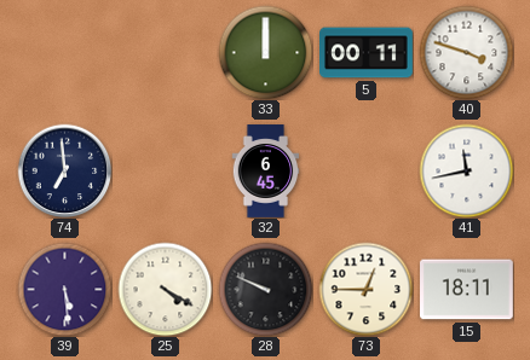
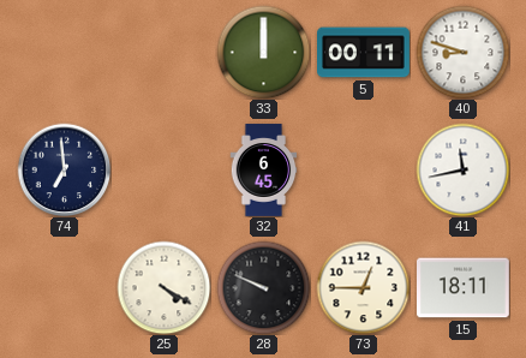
40: 3:48 -> 8:48
39: 5:29 -> none
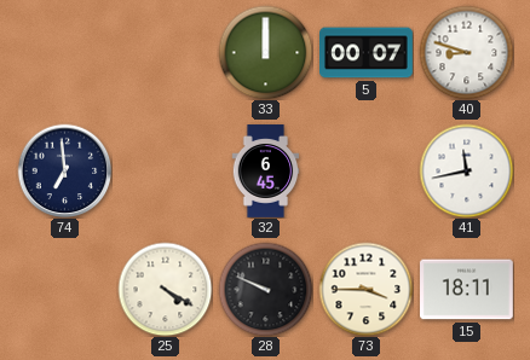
5: 00:11 -> 00:07
73: 12:45 -> 3:45
